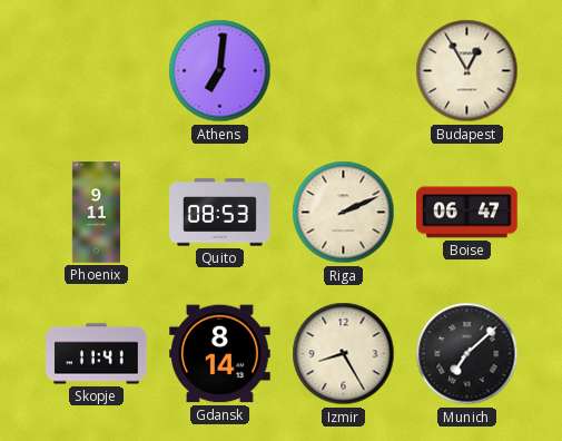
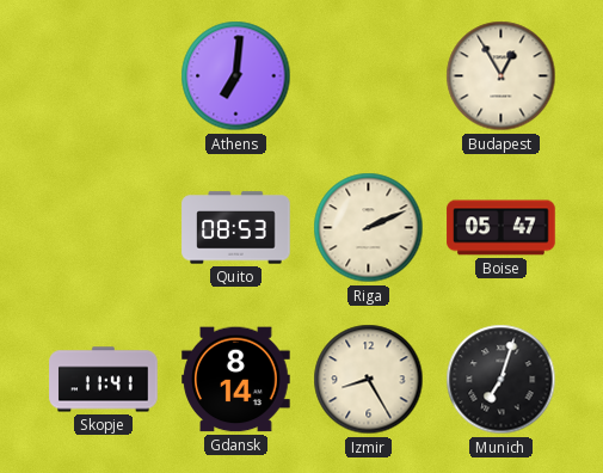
Phoenix: 9:11 -> none
Boise: 06:47 -> 05:47
Munich: 7:08 -> 7:03
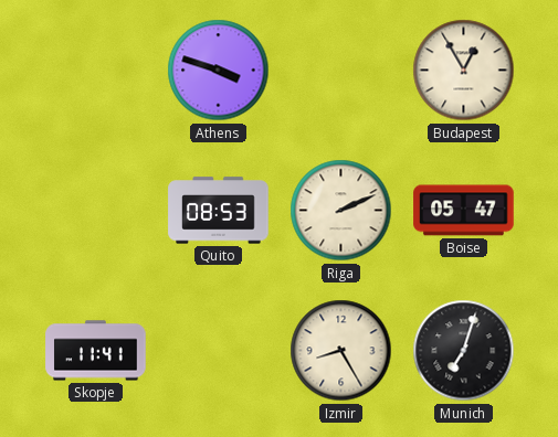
Athens: 7:01 -> 3:48
Gdansk: 8:14 -> none
